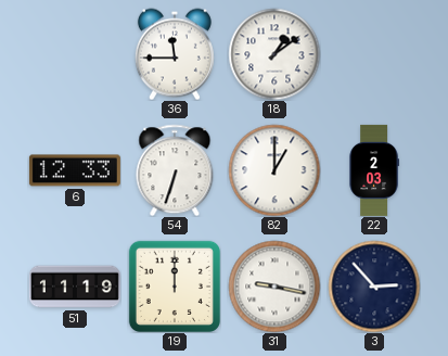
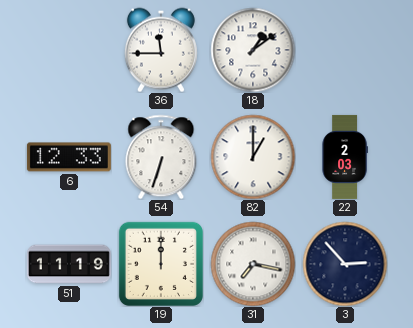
31: 9:17 -> 7:17
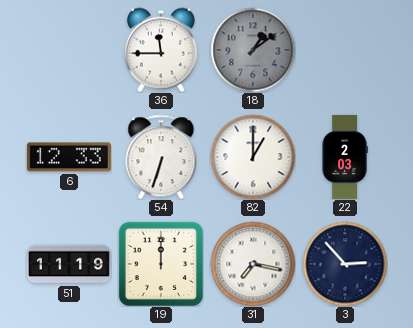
18 dial: white -> grey
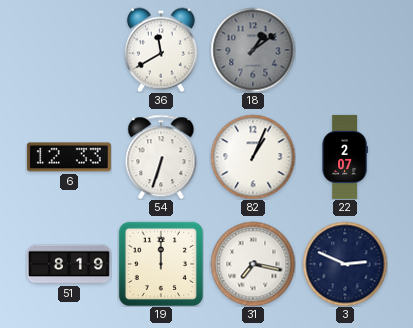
36: 11:45 -> 11:40
82: 1:00 -> 1:04
22: 2:03 -> 2:07
51: 11:19 -> 8:19
3: 2:53 -> 2:49
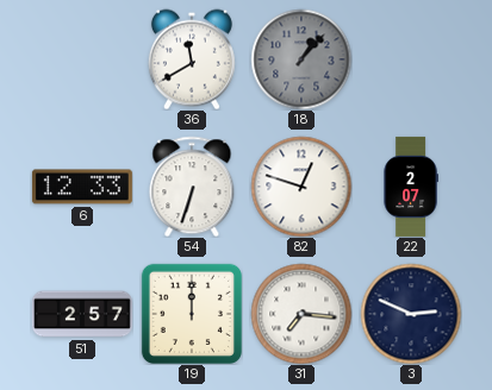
18: 1:09 -> 1:07
82: 1:04 -> 12:48
51: 8:19 -> 2:57
31: 7:17 -> 7:16
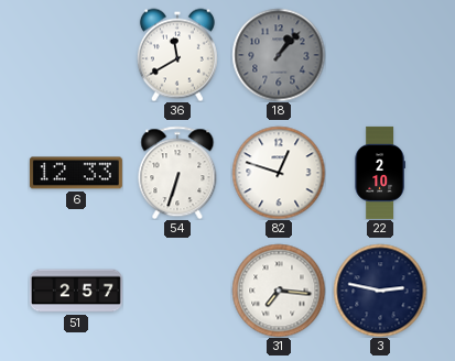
22: 2:07 -> 2:10
19: 12:00 -> none
3: 2:49 -> 2:47
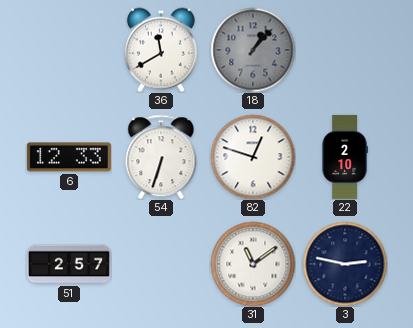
31: 7:16 -> 11:09
